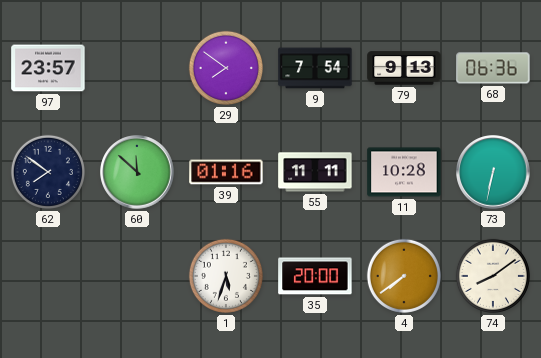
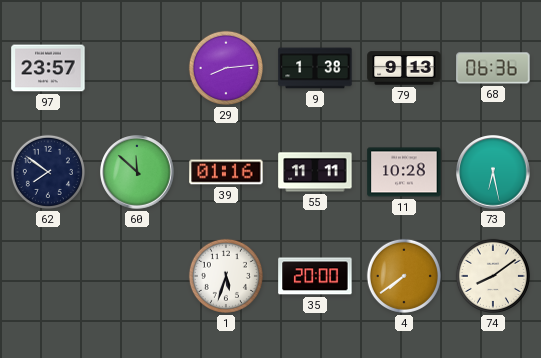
29: 7:51 -> 8:14
9: 7:54 -> 1:38
73: 6:32 -> 6:28
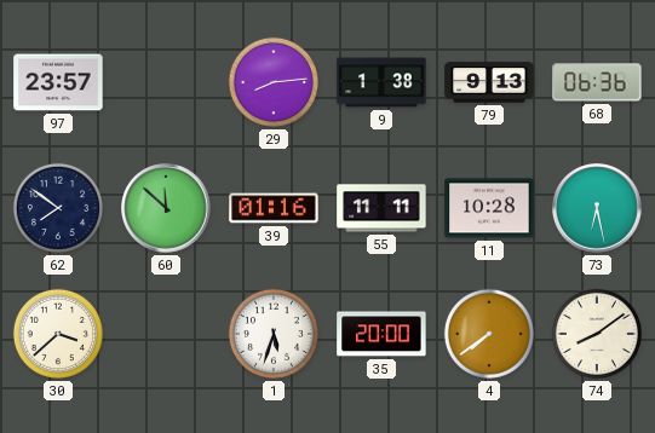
30: none -> 3:38
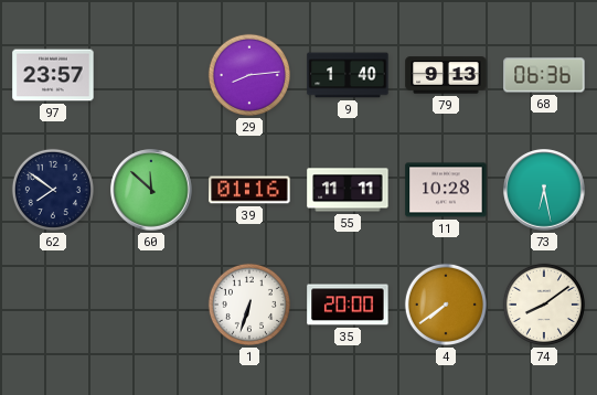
9: 1:38 -> 1:40
30: 3:38 -> none
1: 5:33 -> 6:33
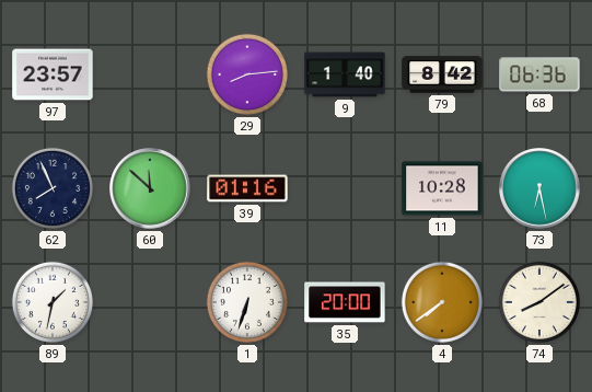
79: 9:13 -> 8:42
62: 7:51 -> 7:56
55: 11:11 -> none
89: none -> 1:32
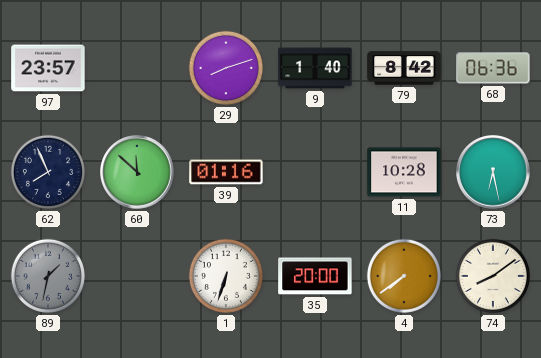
29: 8:14 -> 8:12
89 dial: white -> grey
